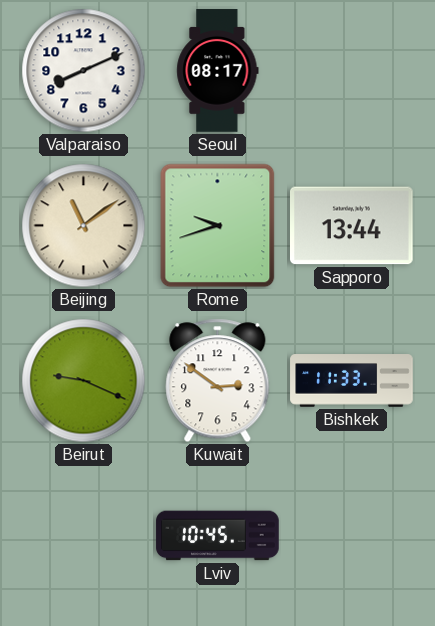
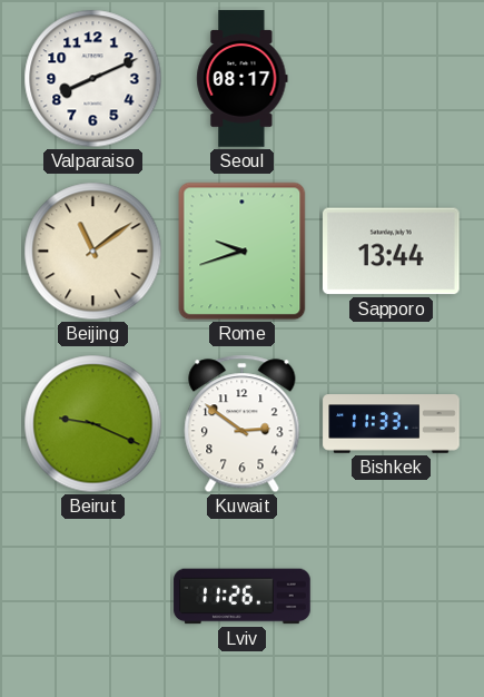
Lviv: 10:45 -> 11:26
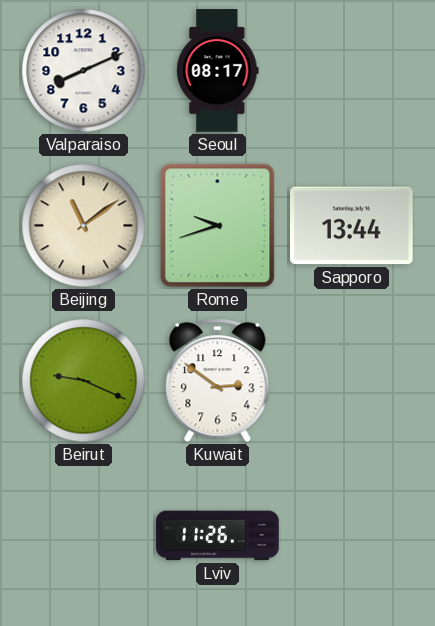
Bishkek: 11:33 -> none
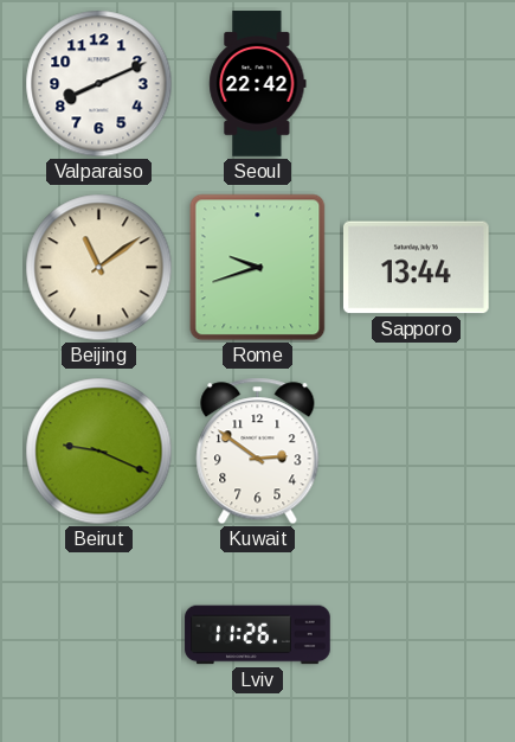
Seoul: 08:17 -> 22:42
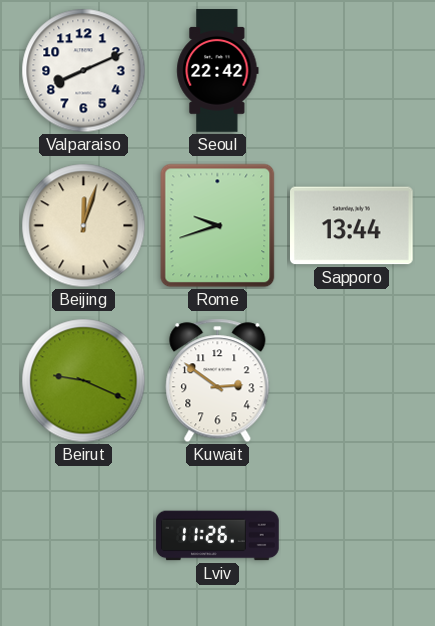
Beijing: 11:09 -> 12:03
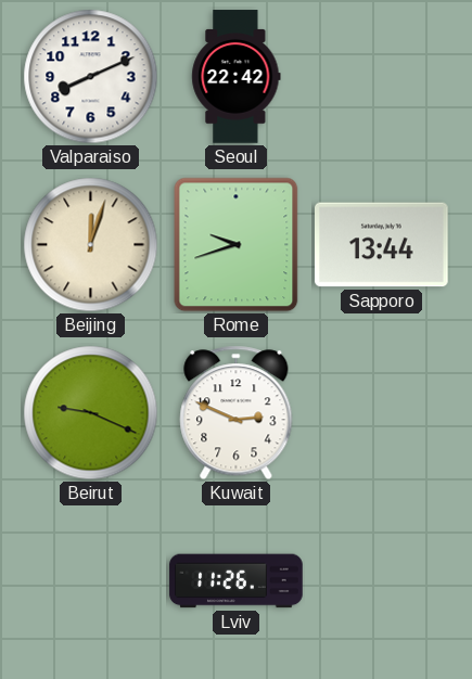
Kuwait: 2:51 -> 2:49
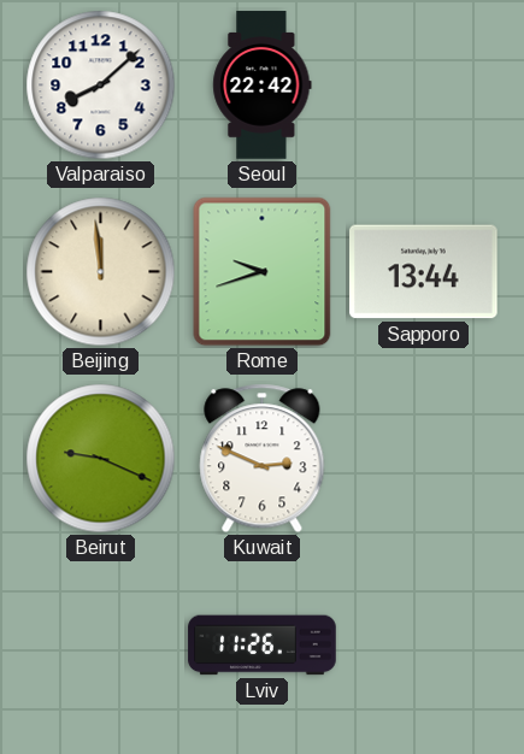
Valparaiso: 8:11 -> 8:08
Beijing: 12:03 -> 11:59
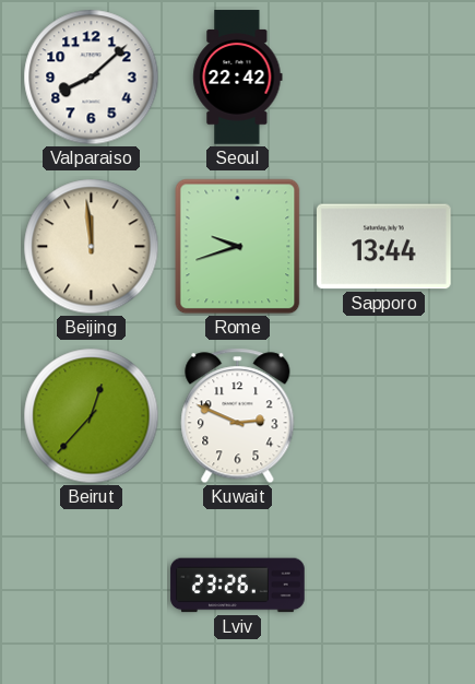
Beirut: 9:19 -> 12:37
Lviv: 11:26 -> 23:26
